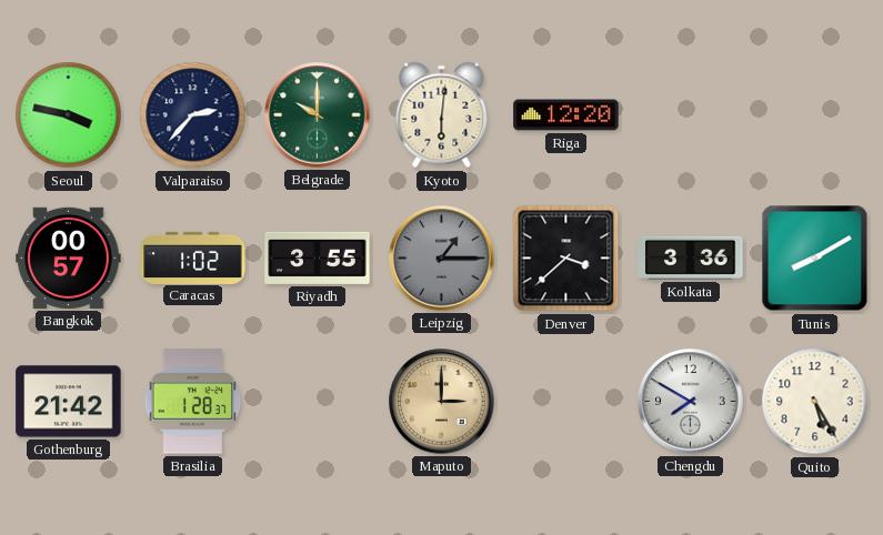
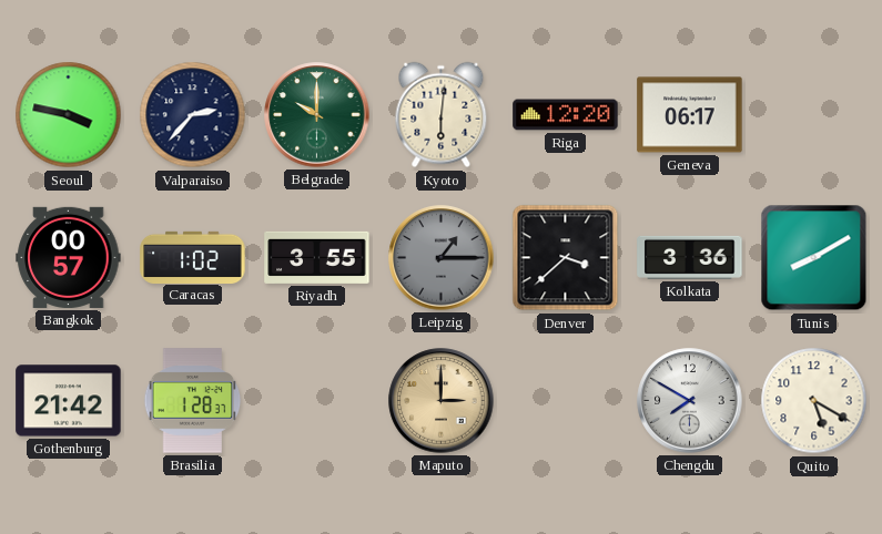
Geneva: none -> 06:17
Quito: 5:25 -> 5:20
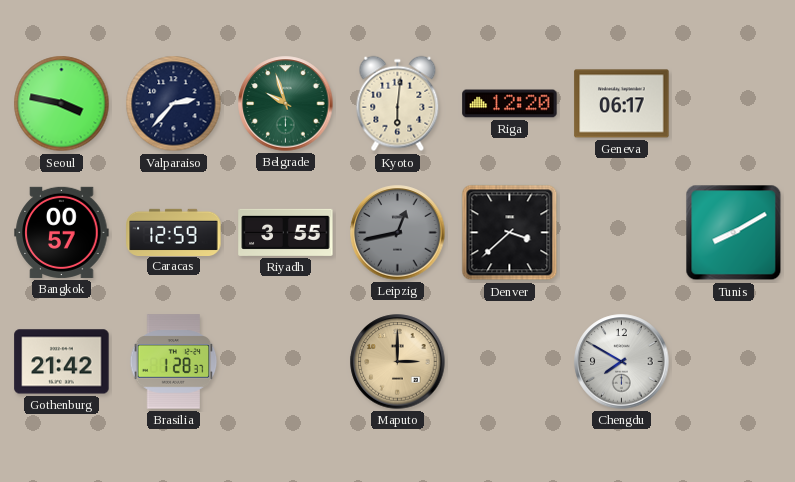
Belgrade: 10:00 -> 9:57
Caracas: 1:02 -> 12:59
Leipzig: 1:15 -> 12:43
Kolkata: 3:36 -> none
Quito: 5:20 -> none
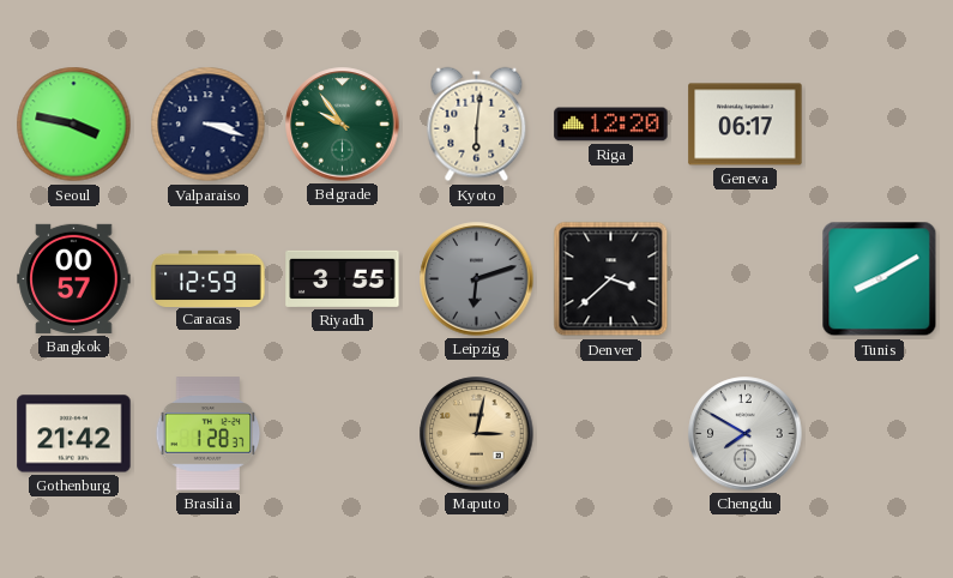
Valparaiso: 2:37 -> 3:18
Belgrade: 9:57 -> 9:54
Leipzig: 12:43 -> 6:12
Maputo: 3:00 -> 3:02
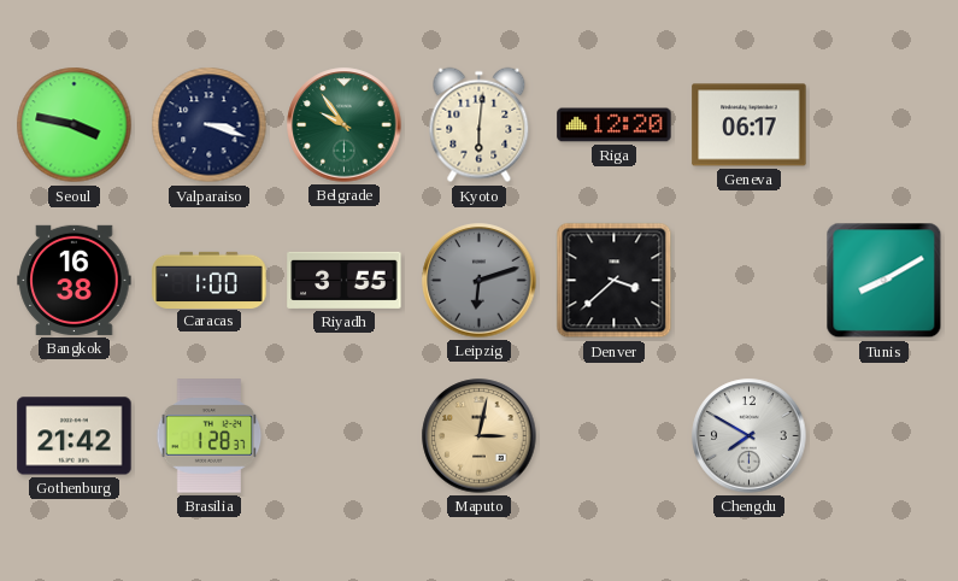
Bangkok: 00:57 -> 16:38
Caracas: 12:59 -> 1:00
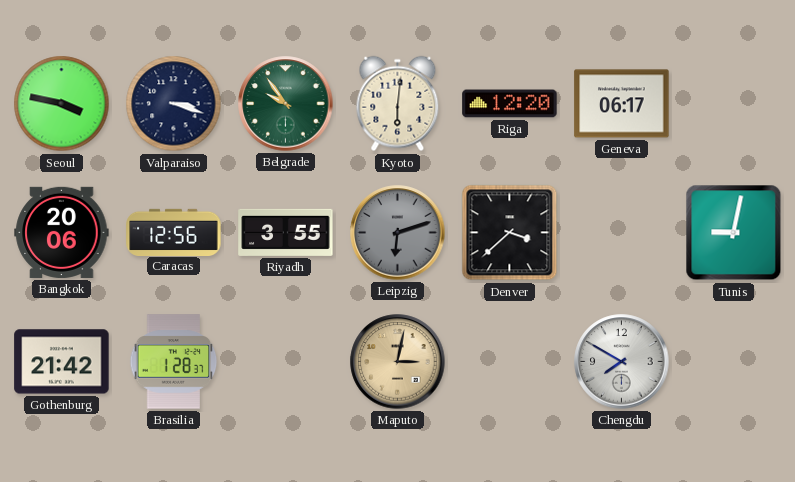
Bangkok: 16:38 -> 20:06
Caracas: 1:00 -> 12:56
Tunis: 8:10 -> 9:02
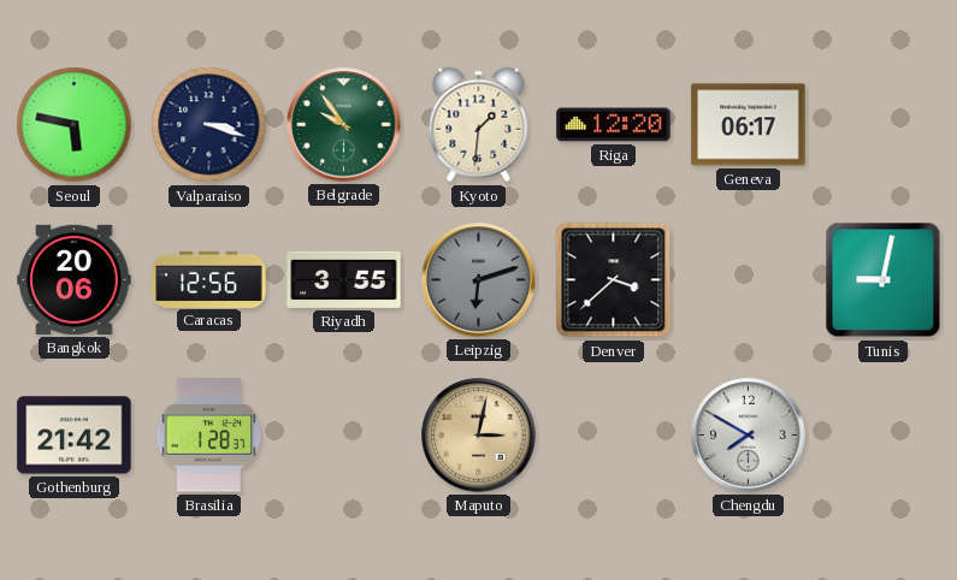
Seoul: 3:47 -> 5:47
Kyoto: 6:01 -> 1:31
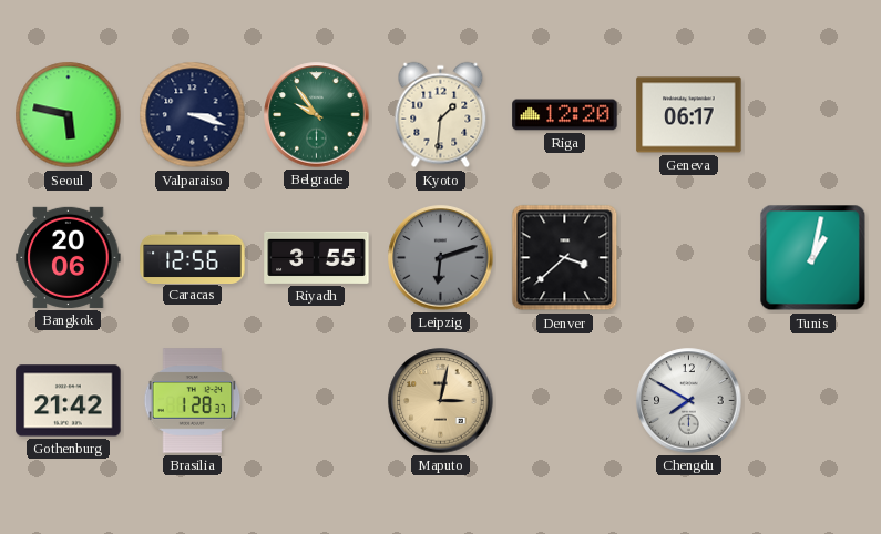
Tunis: 9:02 -> 1:02
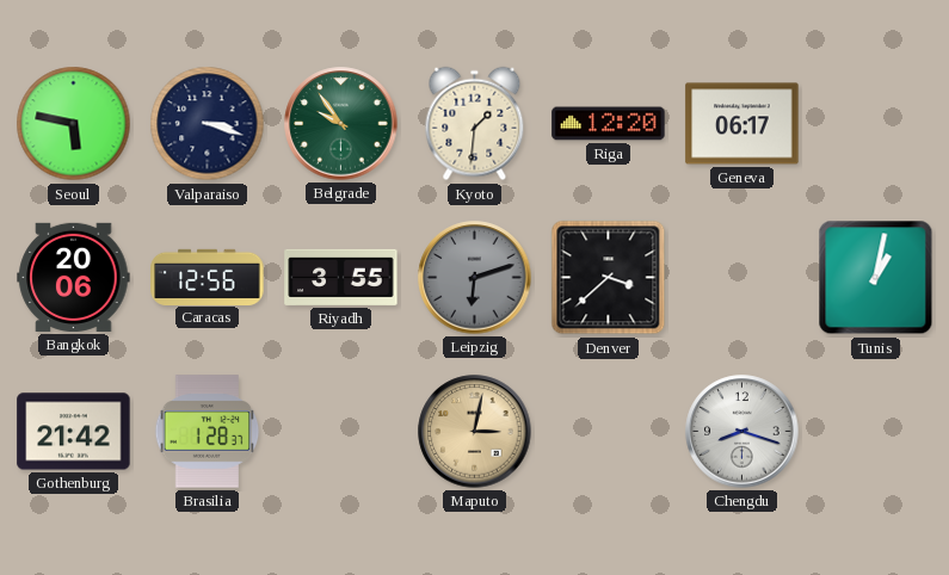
Chengdu: 7:50 -> 8:18
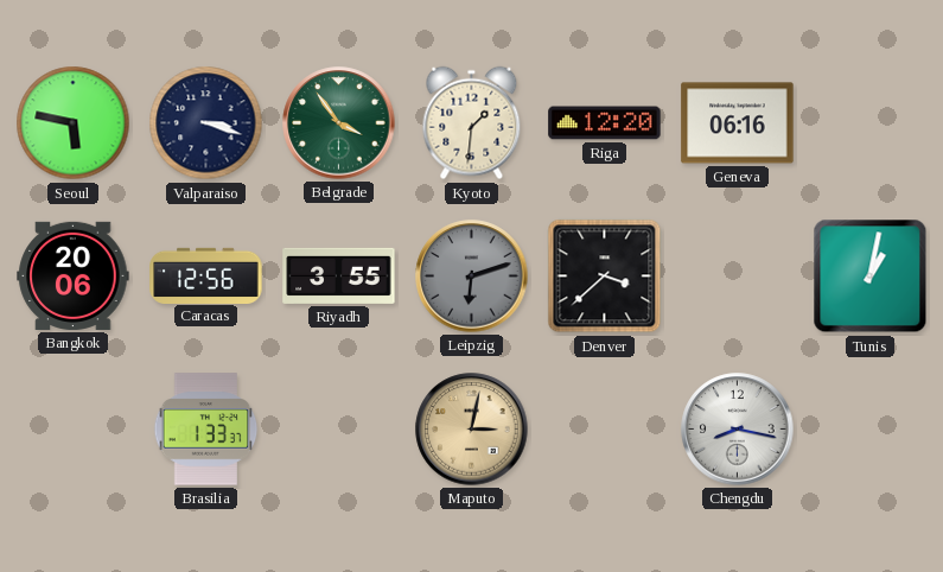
Belgrade: 9:54 -> 3:54
Geneva: 06:17 -> 06:16
Gothenburg: 21:42 -> none
Brasilia: 1:28 -> 1:33
Chengdu: 8:18 -> 8:17
